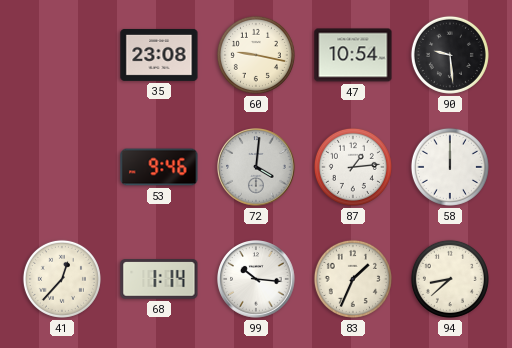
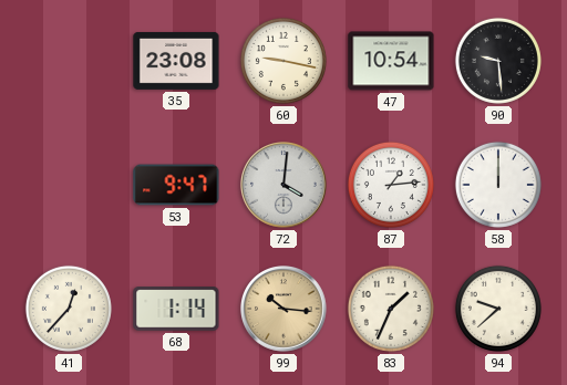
53: 9:46 -> 9:47
99 dial: white -> champagne
94: 8:38 -> 9:38
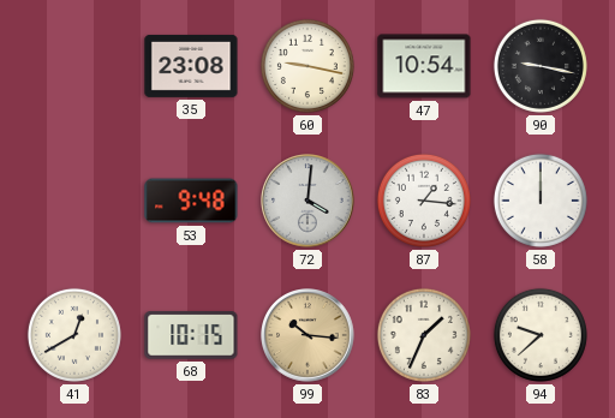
90: 9:29 -> 9:17
53: 9:47 -> 9:48
87: 1:14 -> 1:16
41: 12:37 -> 12:40
68: 1:14 -> 10:15
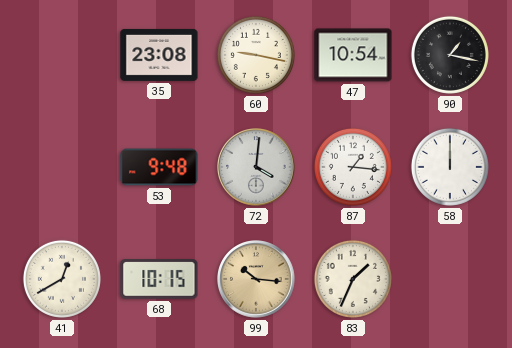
90: 9:17 -> 1:17
94: 9:38 -> none
